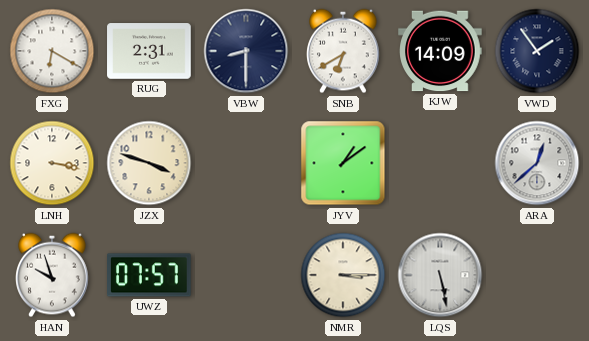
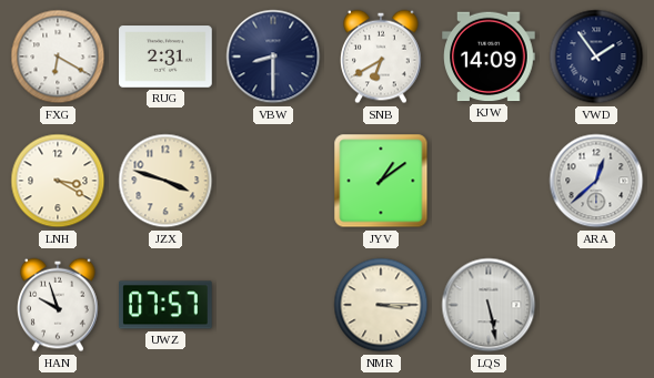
LNH: 3:17 -> 3:20
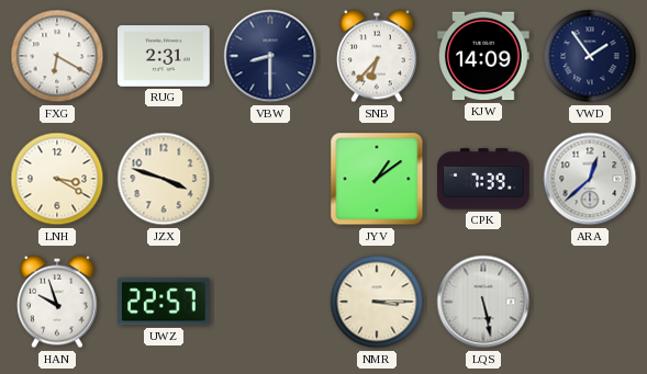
SNB: 6:40 -> 6:37
CPK: none -> 7:39
UWZ: 07:57 -> 22:57
